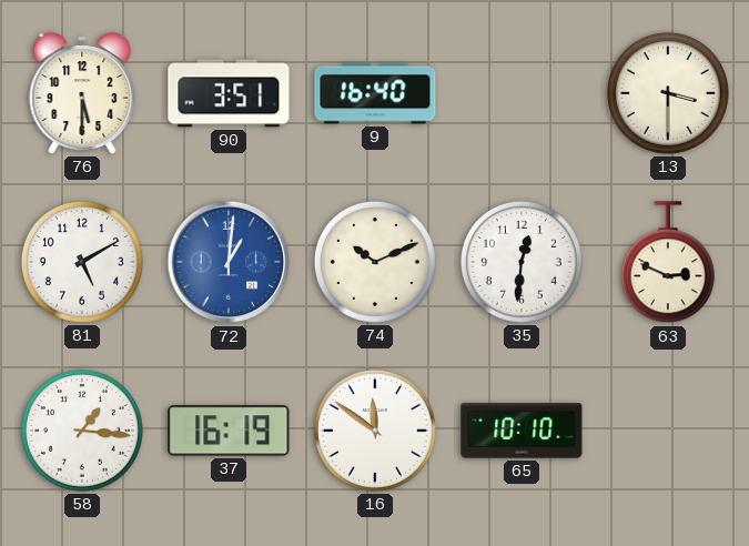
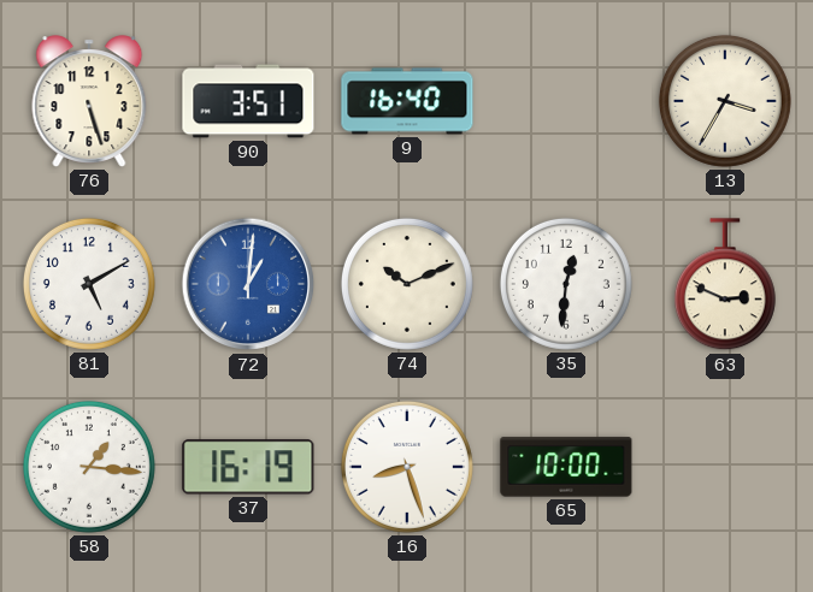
76: 5:30 -> 5:27
13: 3:30 -> 3:35
16: 11:51 -> 8:27
65: 10:10 -> 10:00
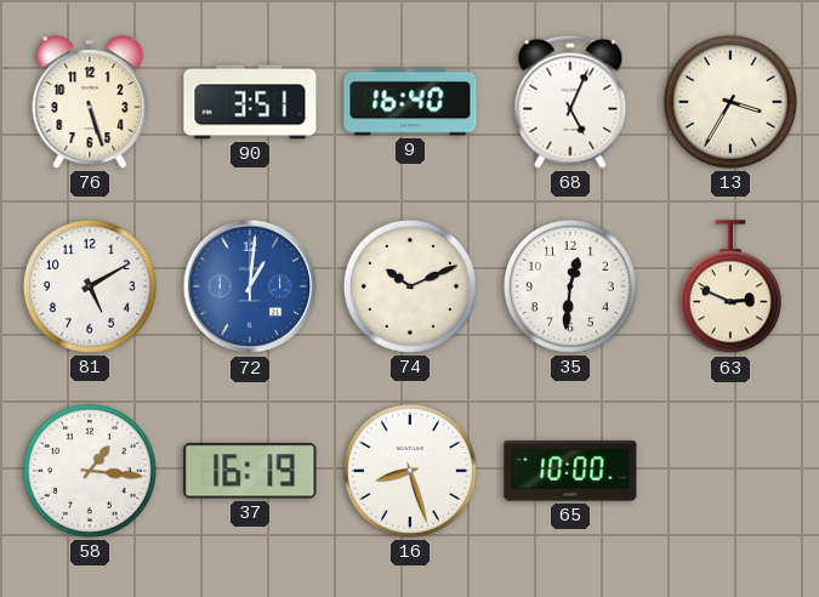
68: none -> 5:04
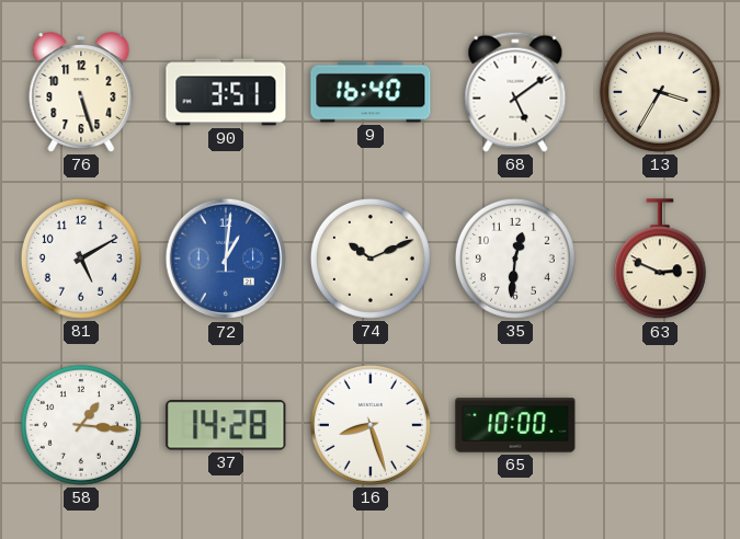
68: 5:04 -> 5:09
37: 16:19 -> 14:28
